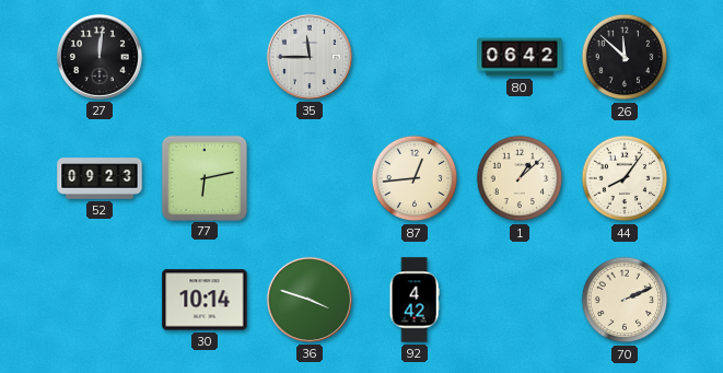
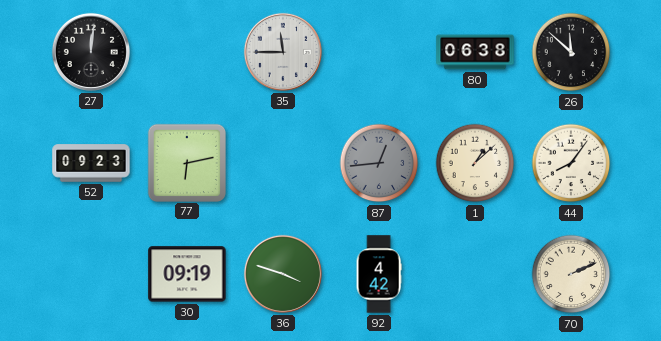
80: 06:42 -> 06:38
87 dial: cream -> grey
30: 10:14 -> 09:19
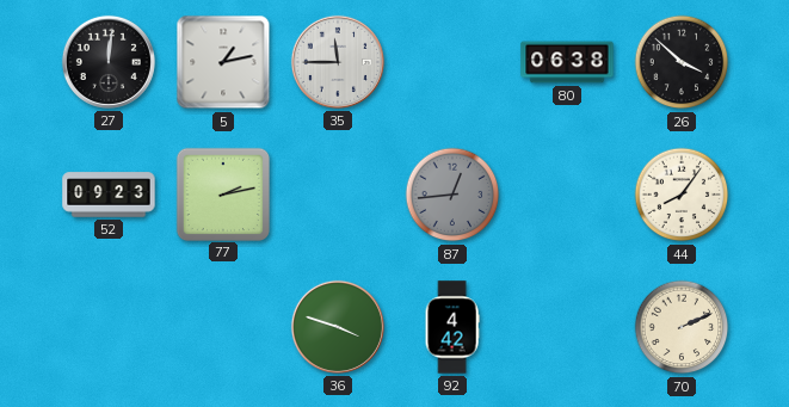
5: none -> 1:13
26: 11:52 -> 3:52
77: 6:13 -> 2:13
1: 1:08 -> none
30: 09:19 -> none
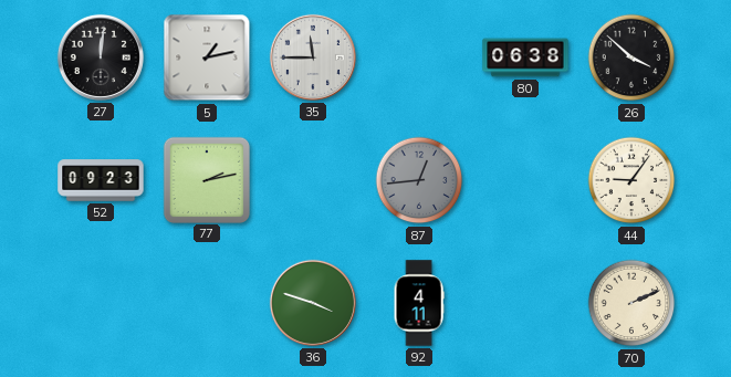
44: 8:06 -> 9:06
92: 4:42 -> 4:11
